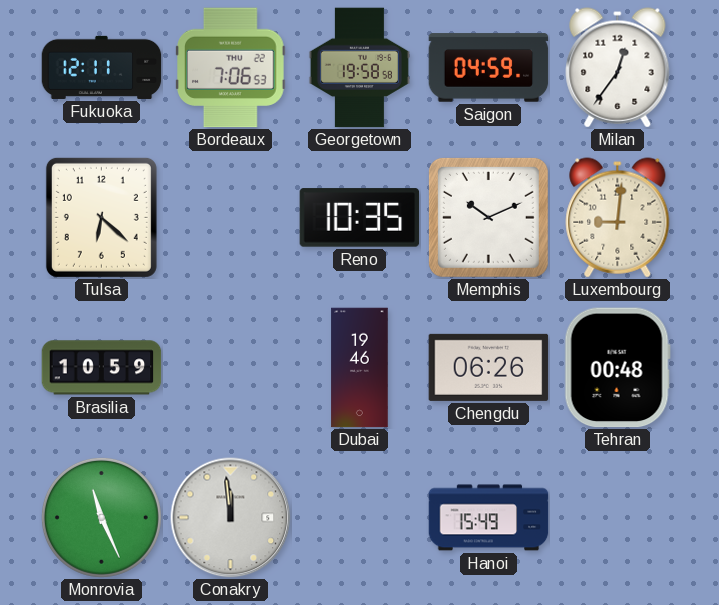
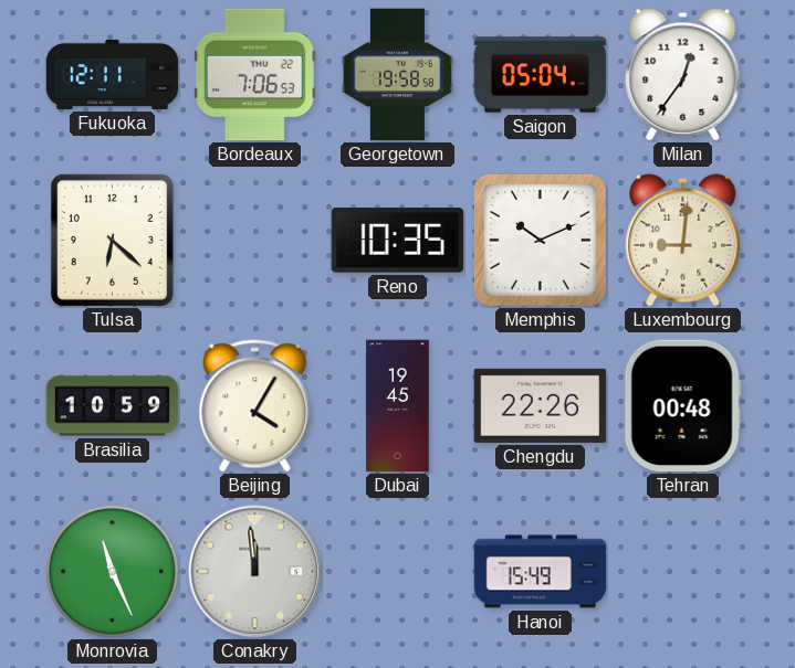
Saigon: 04:59 -> 05:04
Beijing: none -> 4:05
Dubai: 19:46 -> 19:45
Chengdu: 06:26 -> 22:26
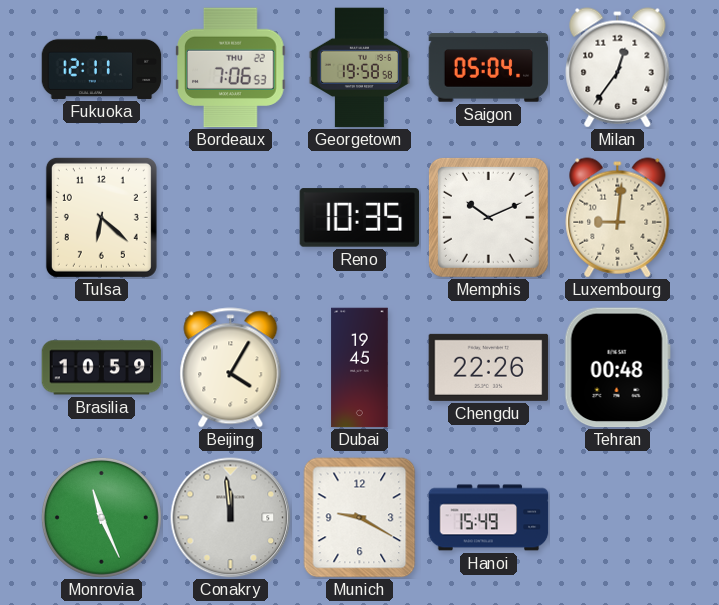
Munich: none -> 9:20
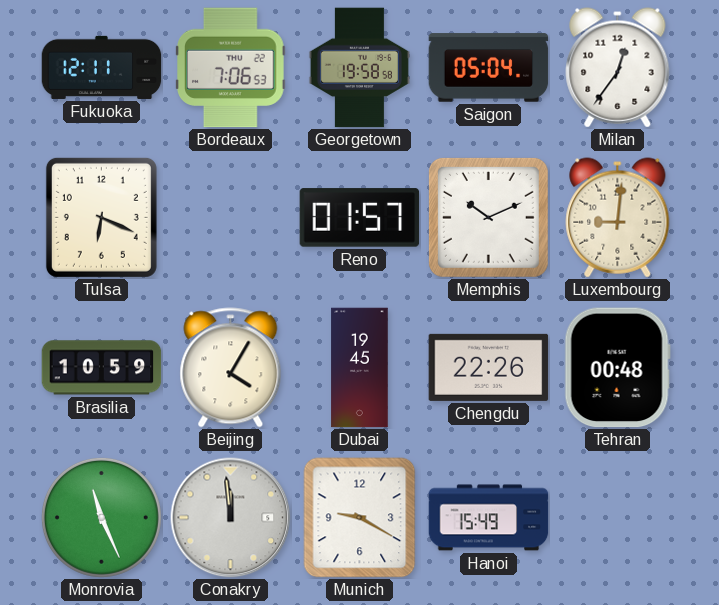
Tulsa: 6:22 -> 6:19
Reno: 10:35 -> 01:57
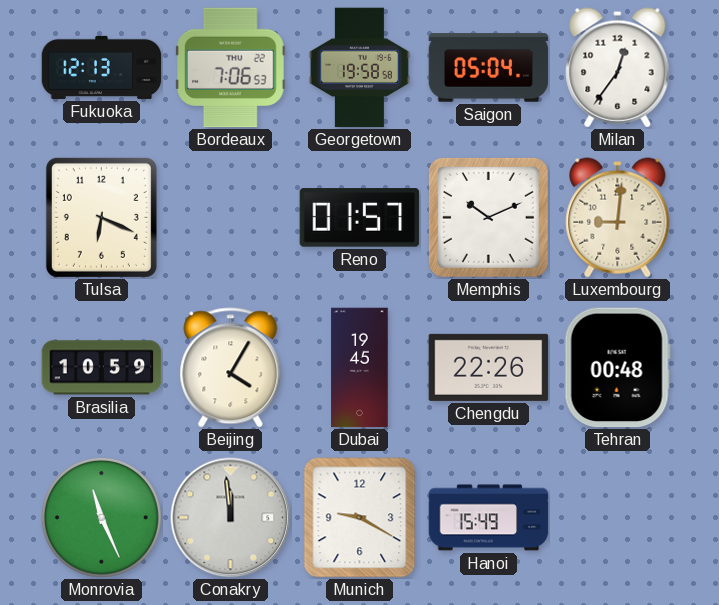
Fukuoka: 12:11 -> 12:13
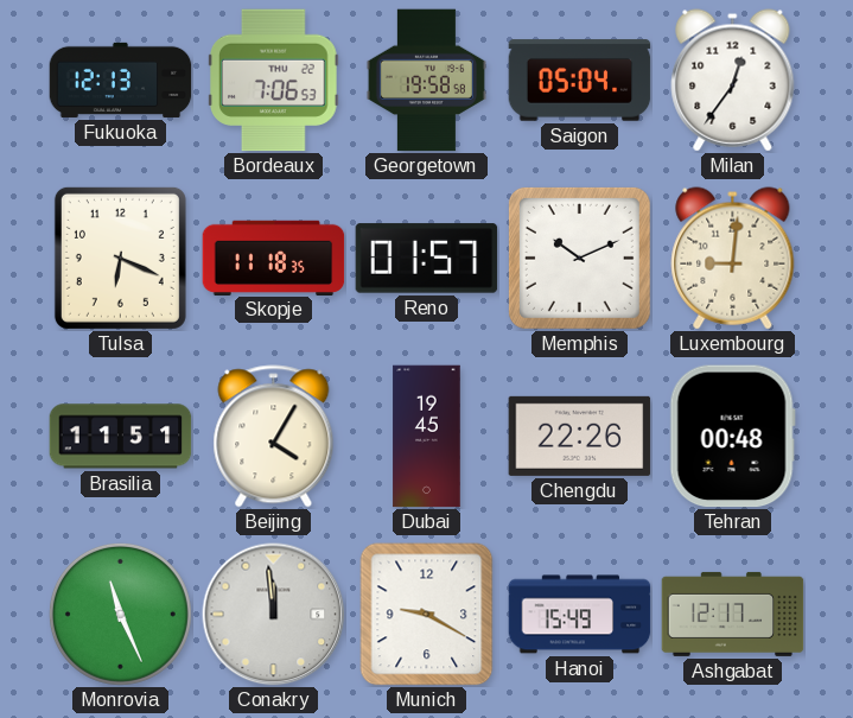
Skopje: none -> 11:18
Brasilia: 10:59 -> 11:51
Ashgabat: none -> 12:17
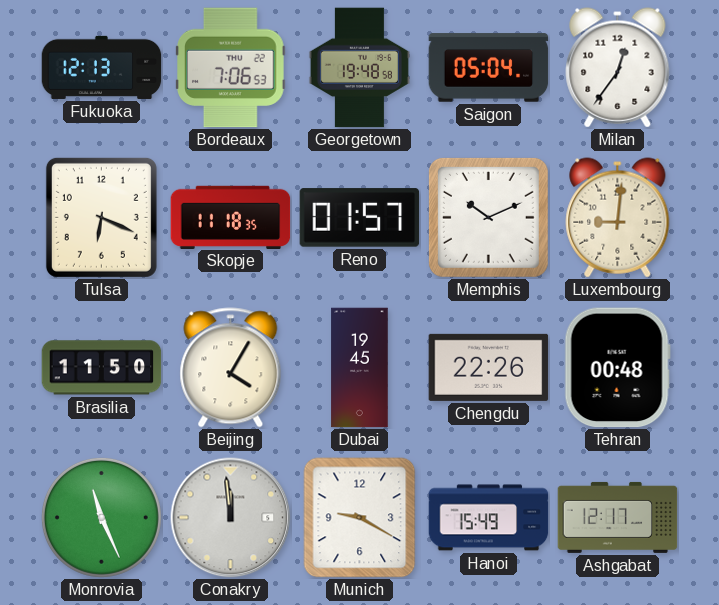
Georgetown: 19:58 -> 19:48
Brasilia: 11:51 -> 11:50
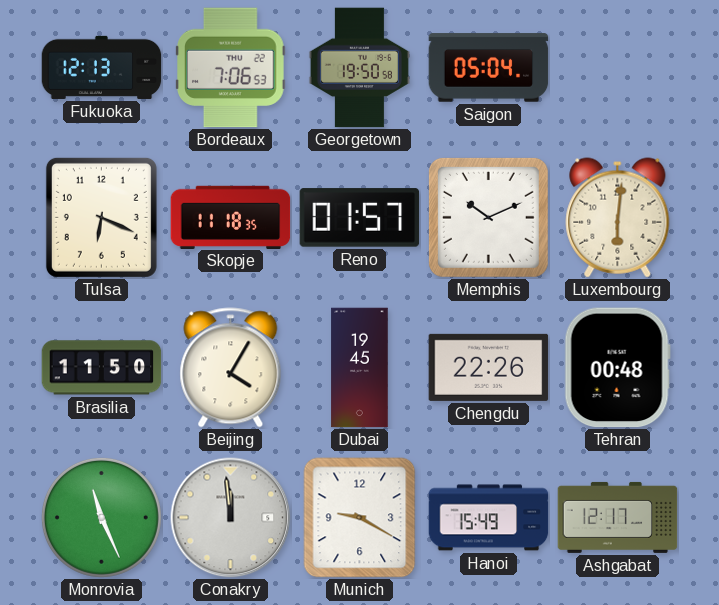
Georgetown: 19:48 -> 19:50
Milan: 12:36 -> none
Luxembourg: 9:01 -> 6:01
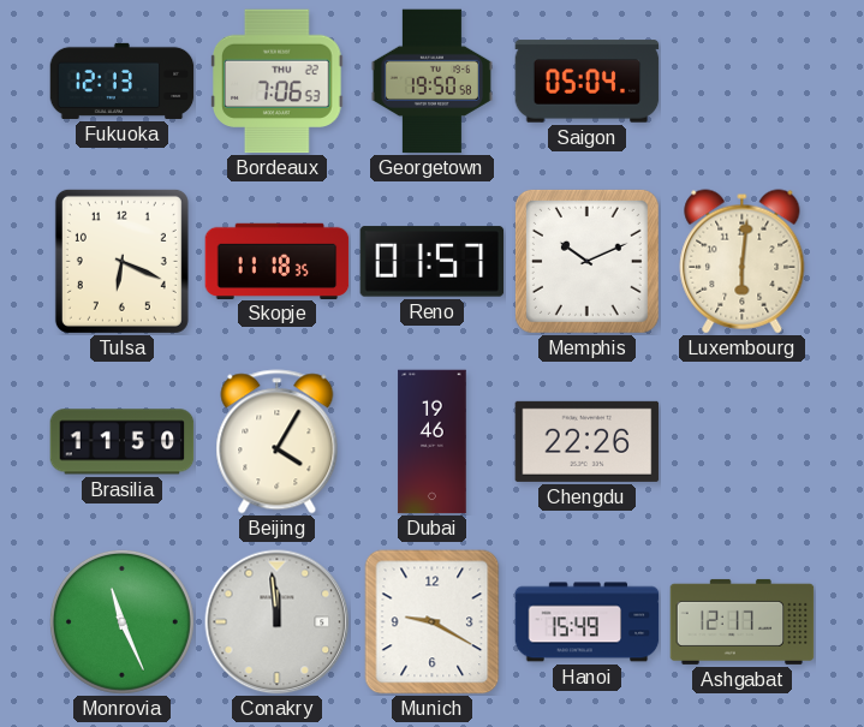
Dubai: 19:45 -> 19:46
Tehran: 00:48 -> none
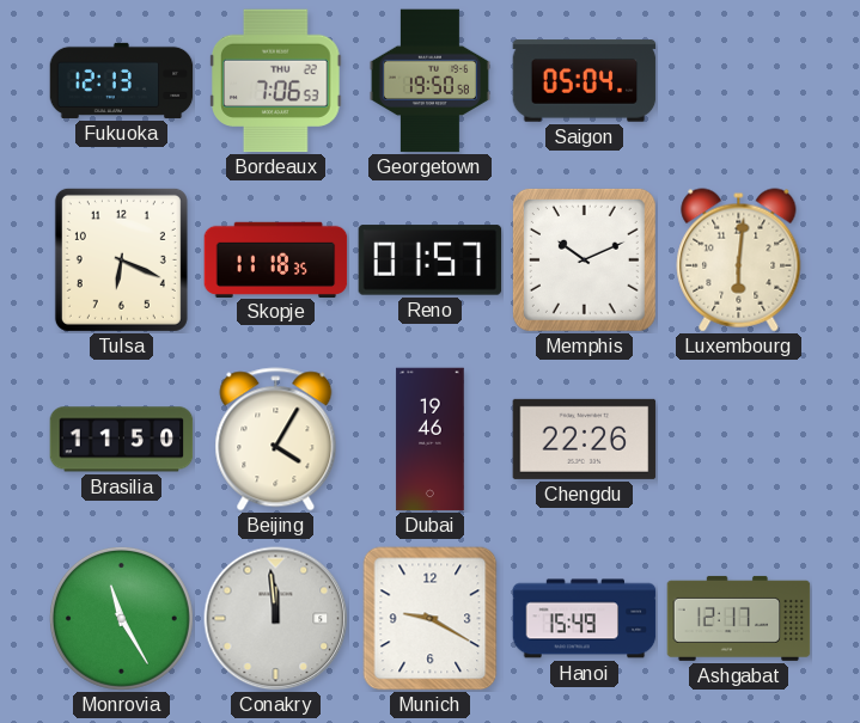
Monrovia: 11:26 -> 11:25
